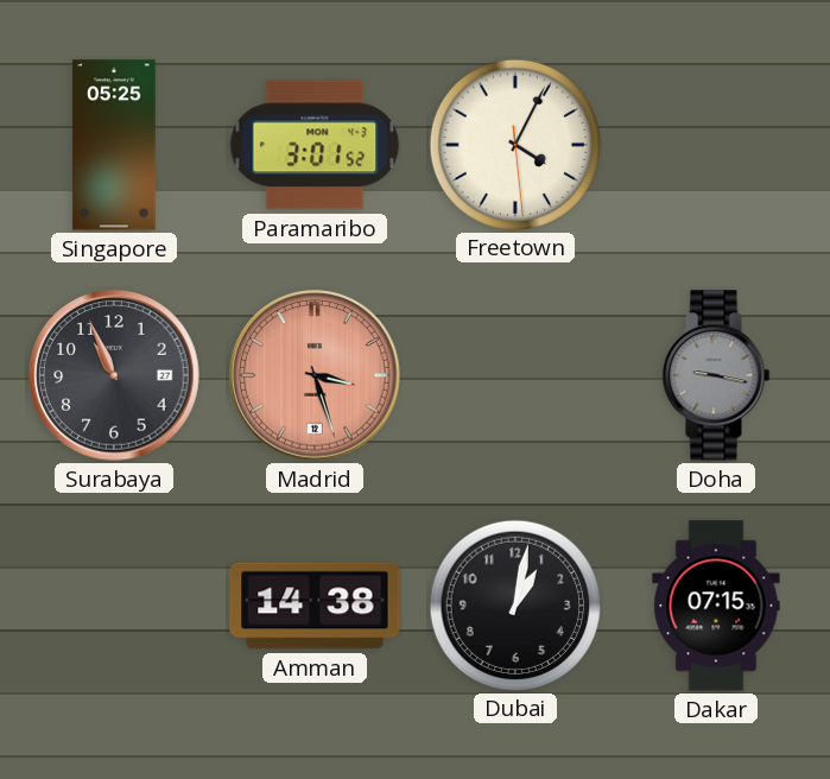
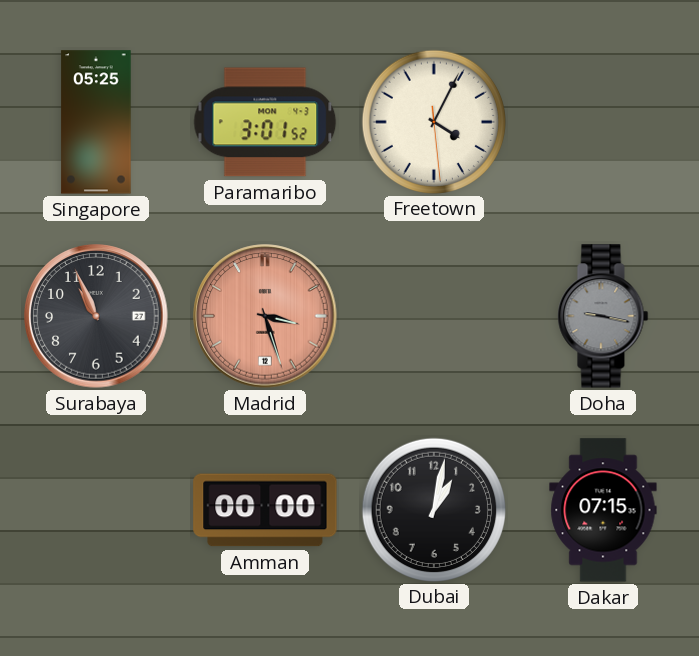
Amman: 14:38 -> 00:00
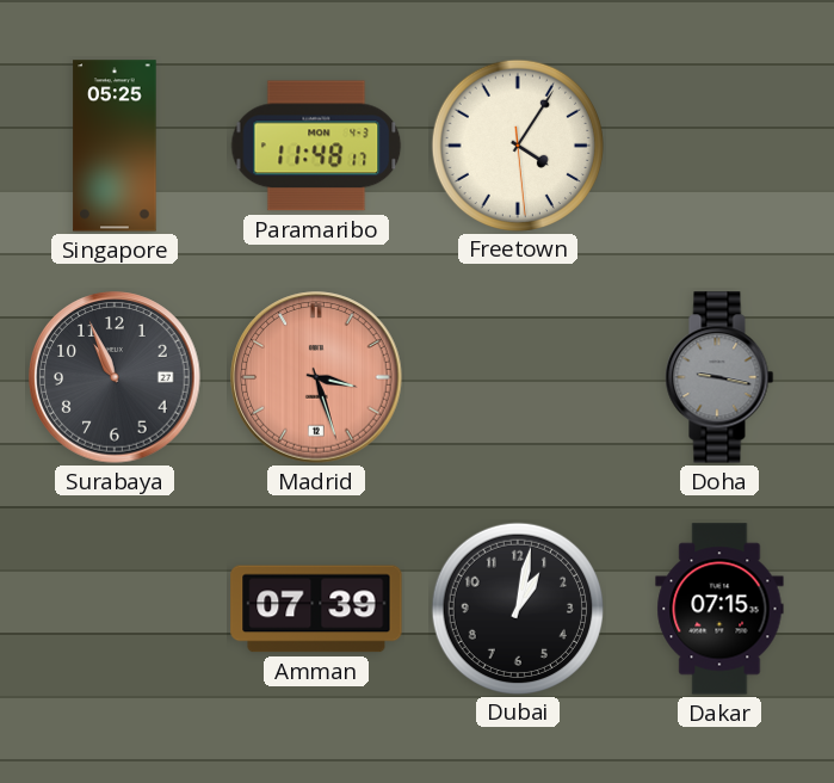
Paramaribo: 3:01 -> 11:48
Freetown: 4:04 -> 4:05
Amman: 00:00 -> 07:39
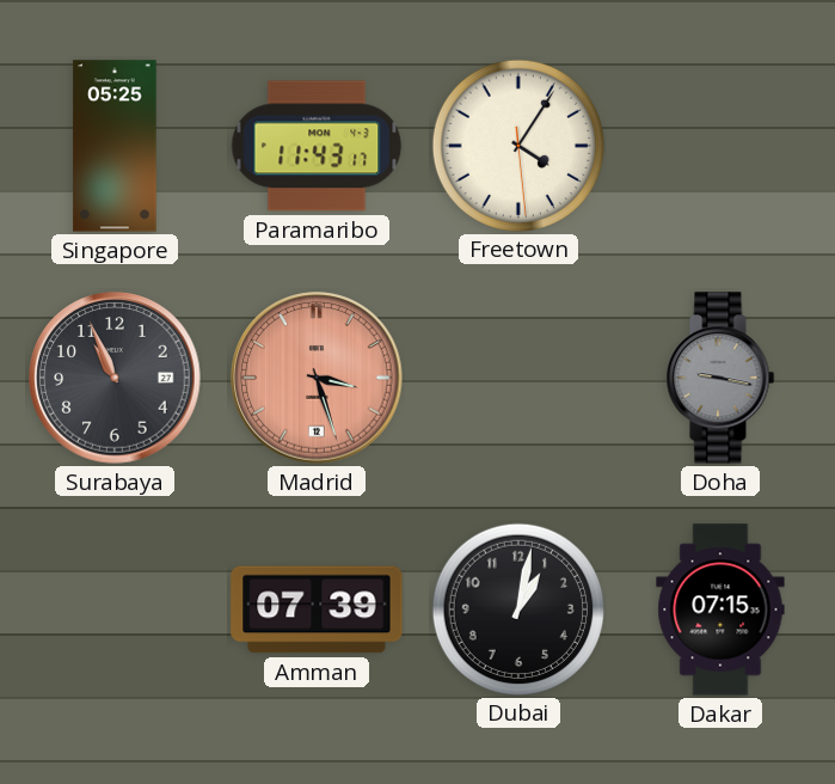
Paramaribo: 11:48 -> 11:43
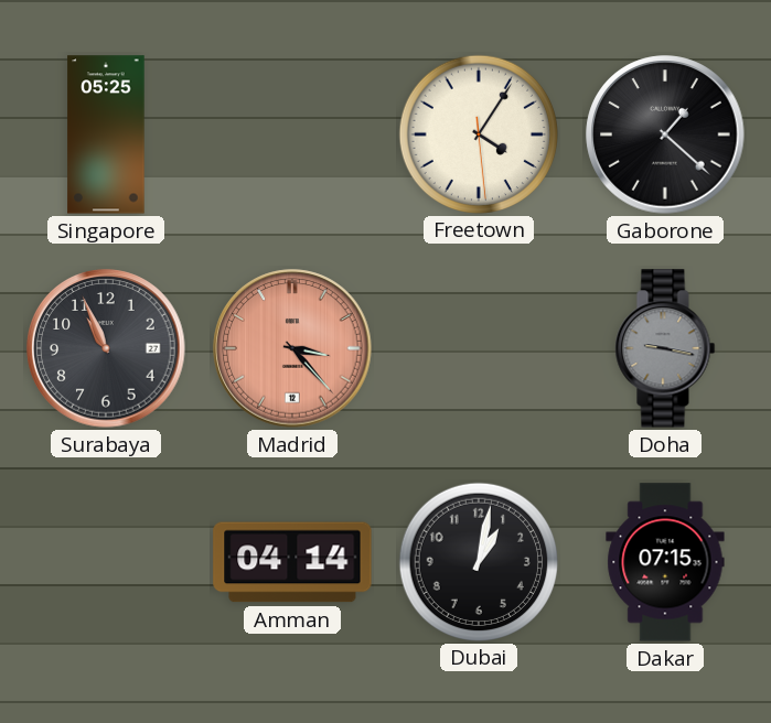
Paramaribo: 11:43 -> none
Gaborone: none -> 1:22
Madrid: 3:27 -> 3:23
Amman: 07:39 -> 04:14
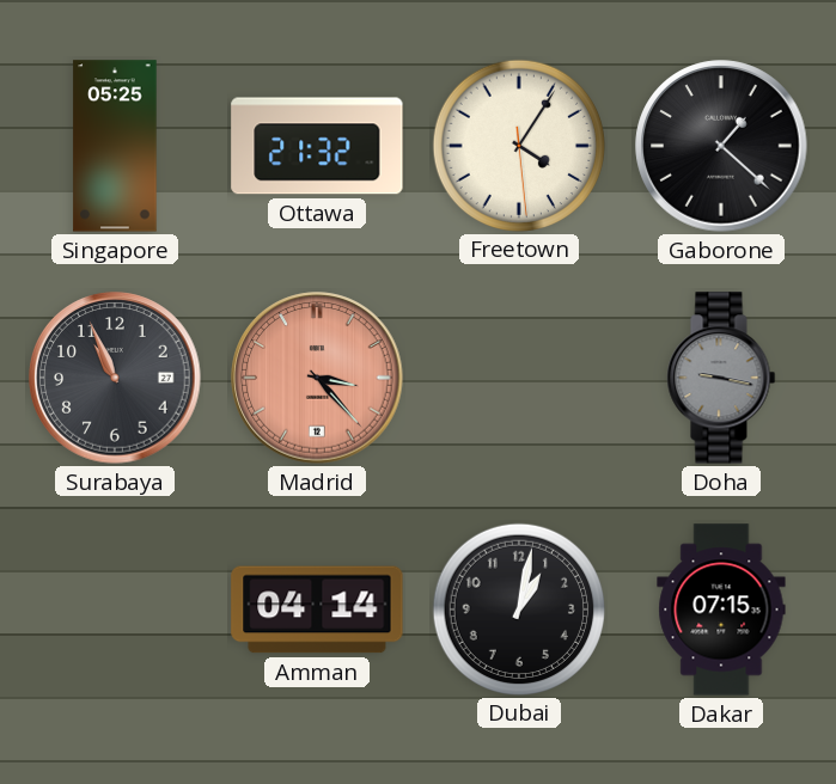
Ottawa: none -> 21:32
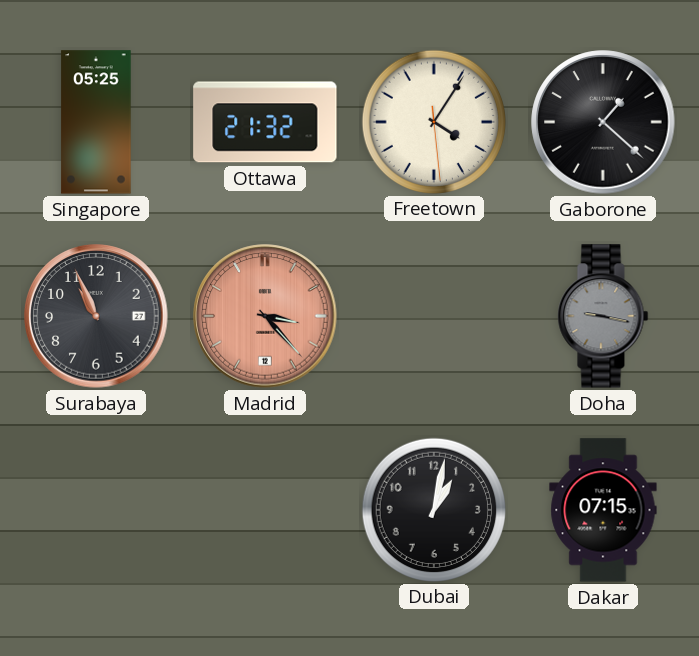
Amman: 04:14 -> none
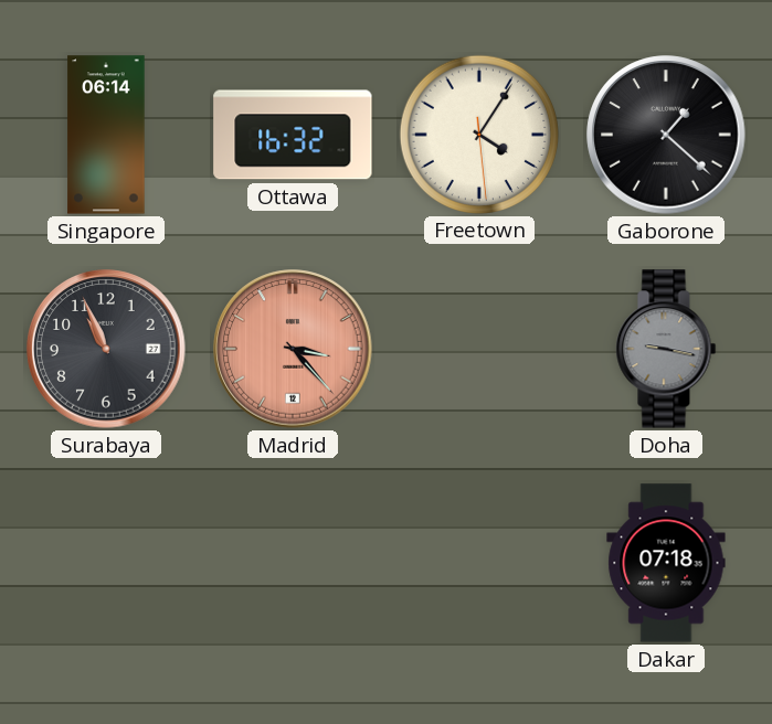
Singapore: 05:25 -> 06:14
Ottawa: 21:32 -> 16:32
Dubai: 1:02 -> none
Dakar: 07:15 -> 07:18
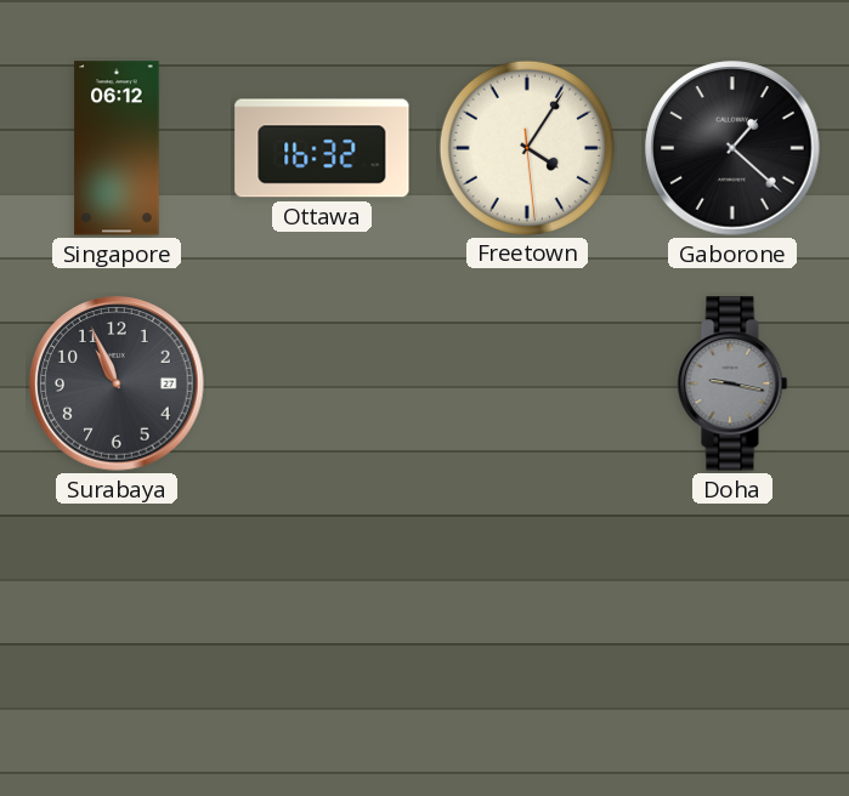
Singapore: 06:14 -> 06:12
Madrid: 3:23 -> none
Dakar: 07:18 -> none
